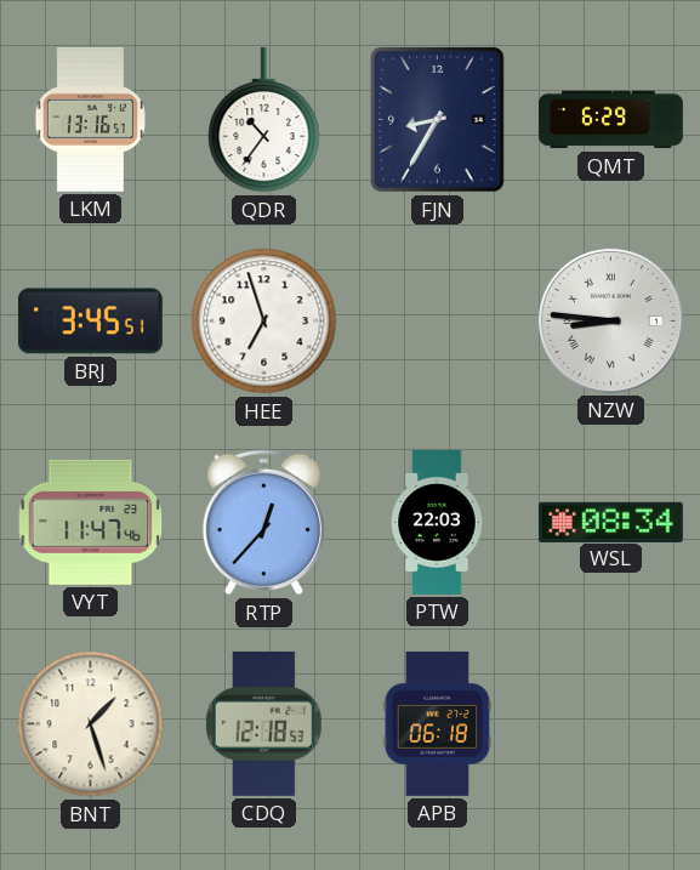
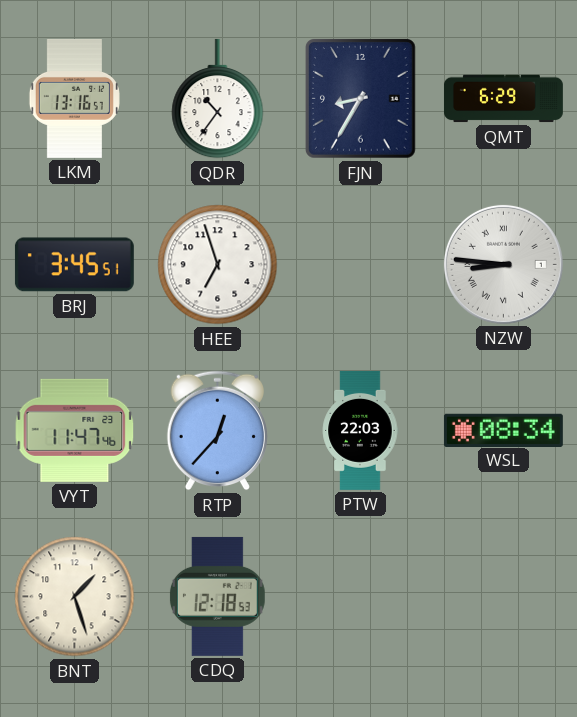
APB: 06:18 -> none
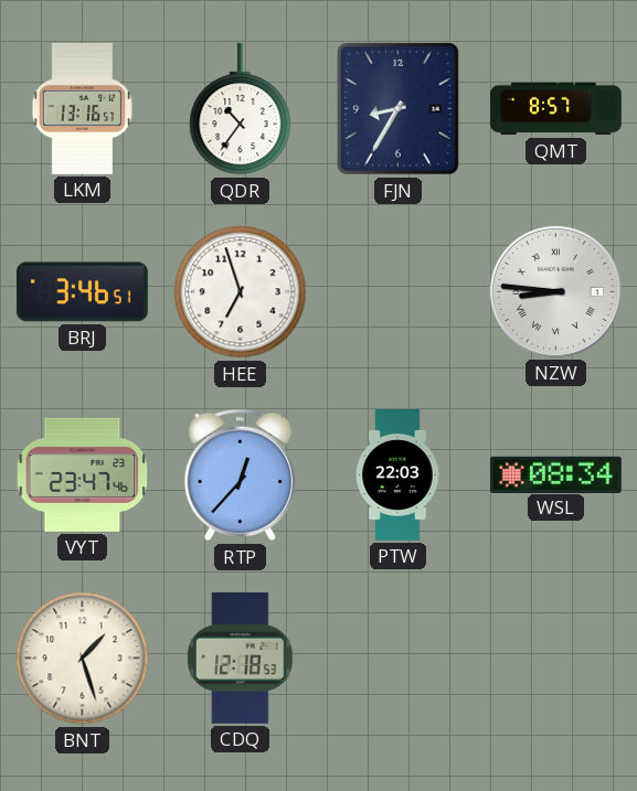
QMT: 6:29 -> 8:57
BRJ: 3:45 -> 3:46
VYT: 11:47 -> 23:47
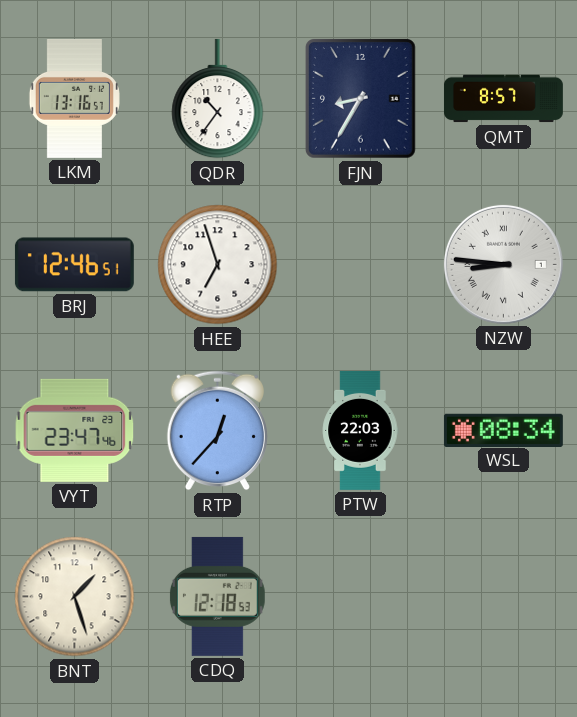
BRJ: 3:46 -> 12:46
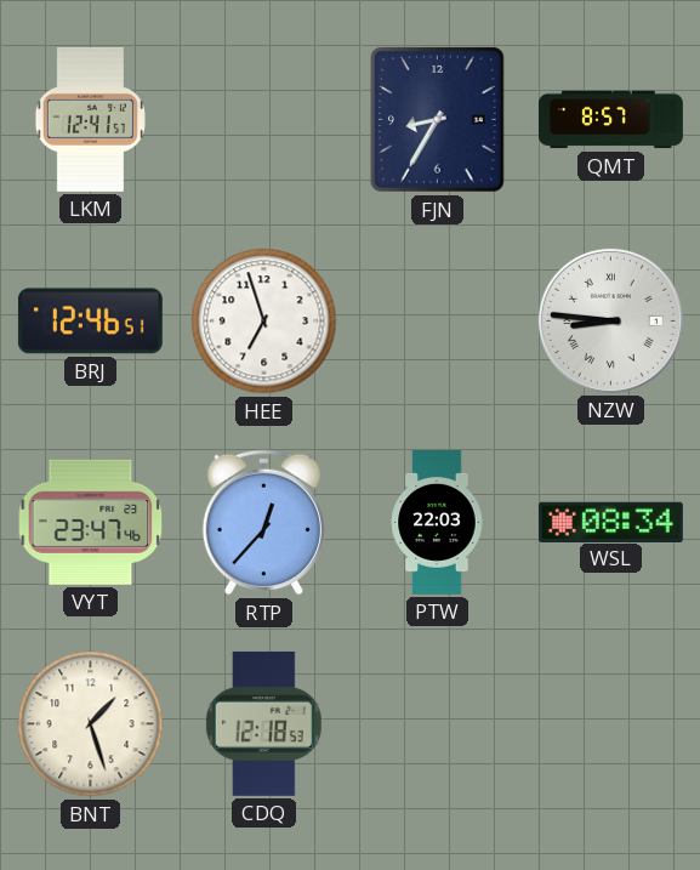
LKM: 13:16 -> 12:41
QDR: 10:36 -> none
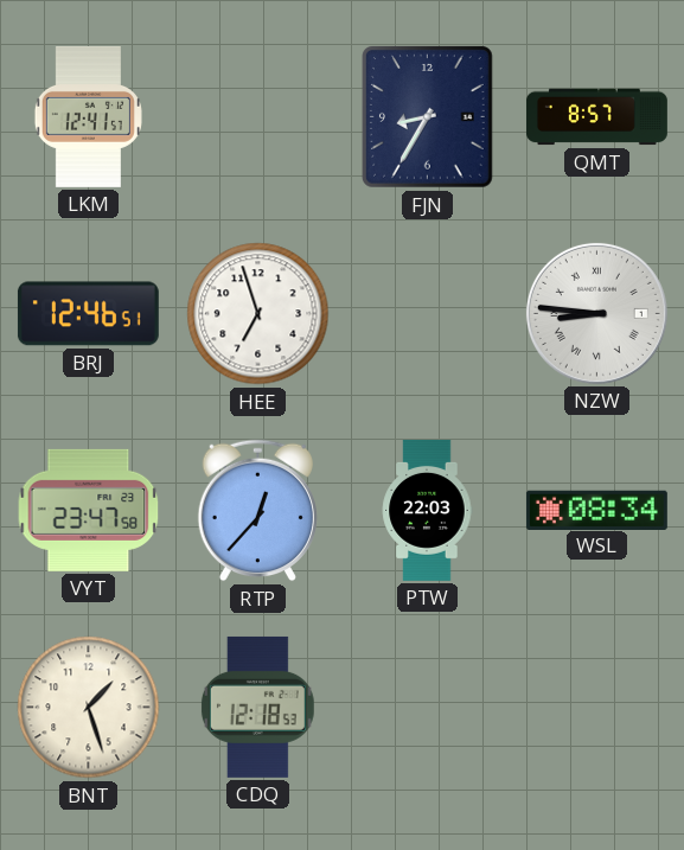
VYT: 23:47:46 -> 23:47:58
